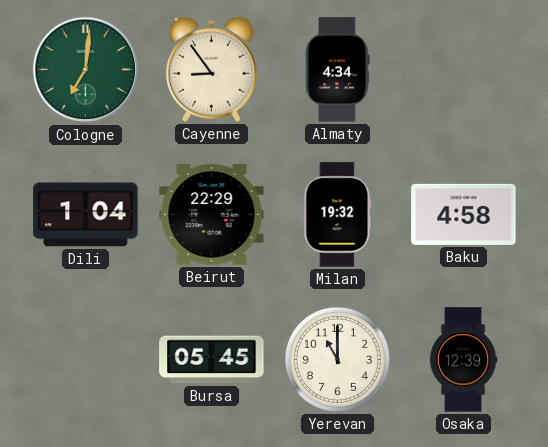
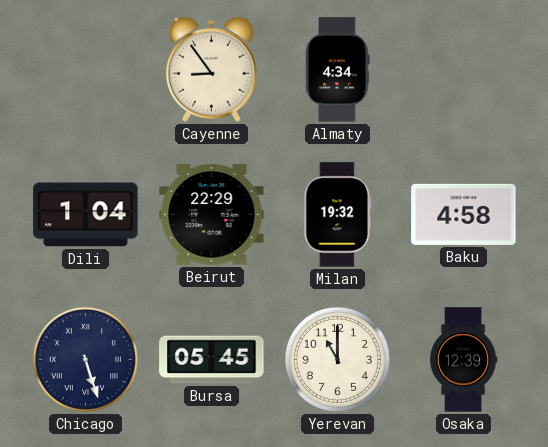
Cologne: 7:01 -> none
Chicago: none -> 5:27
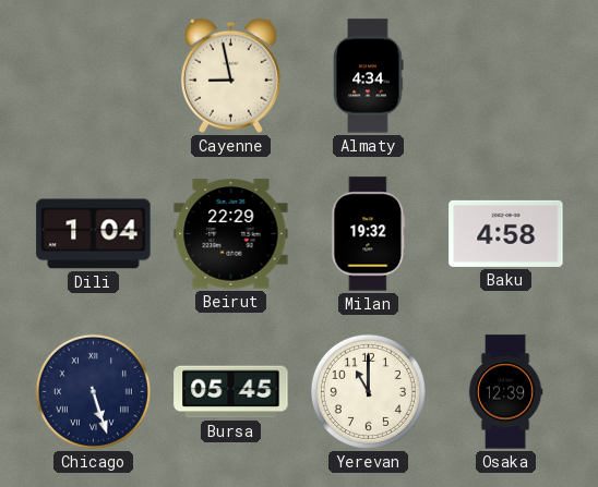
Cayenne: 8:54 -> 8:58
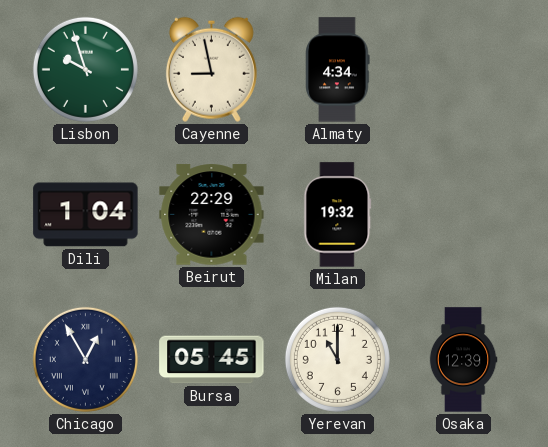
Lisbon: none -> 9:57
Baku: 4:58 -> none
Chicago: 5:27 -> 12:55
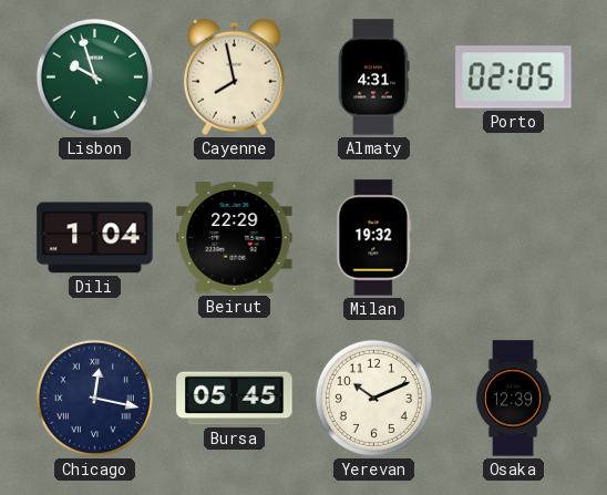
Cayenne: 8:58 -> 7:58
Almaty: 4:34 -> 4:31
Porto: none -> 02:05
Chicago: 12:55 -> 12:17
Yerevan: 11:00 -> 10:11
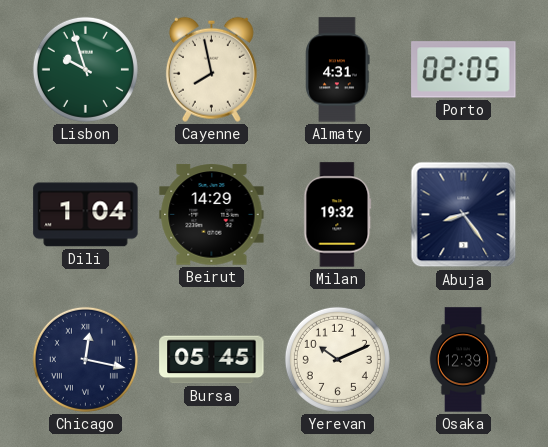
Beirut: 22:29 -> 14:29
Abuja: none -> 8:24
